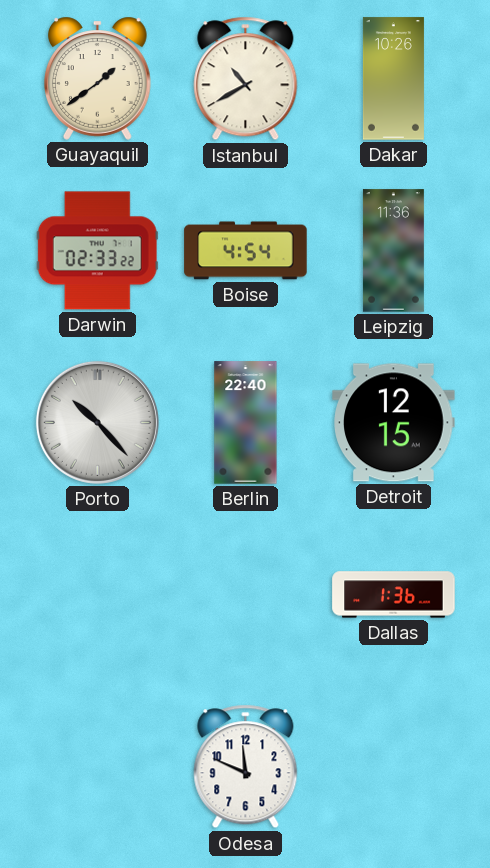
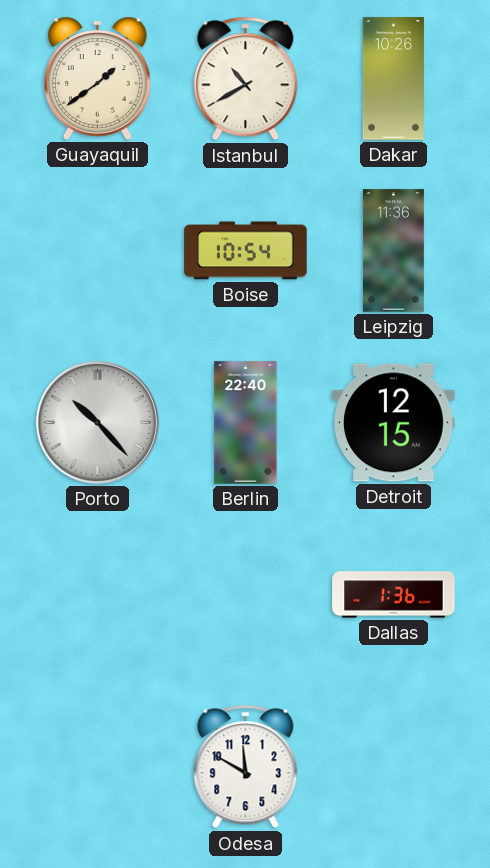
Darwin: 02:33 -> none
Boise: 4:54 -> 10:54
Odesa: 11:49 -> 11:50
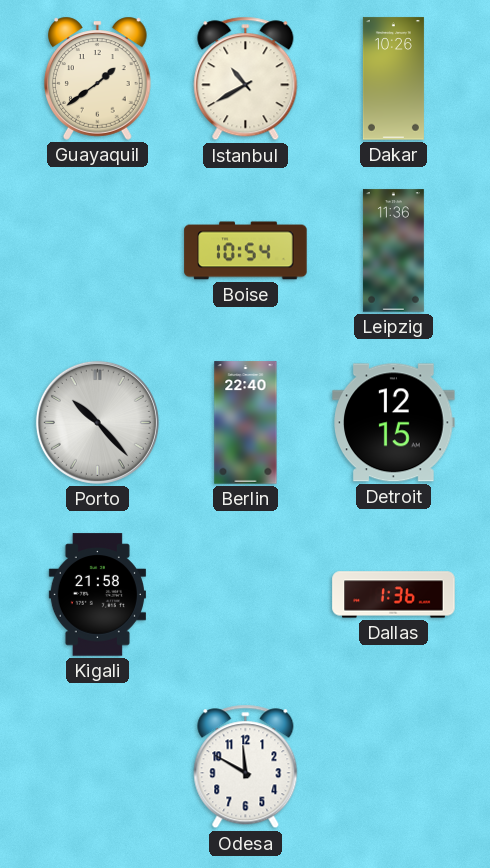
Kigali: none -> 21:58
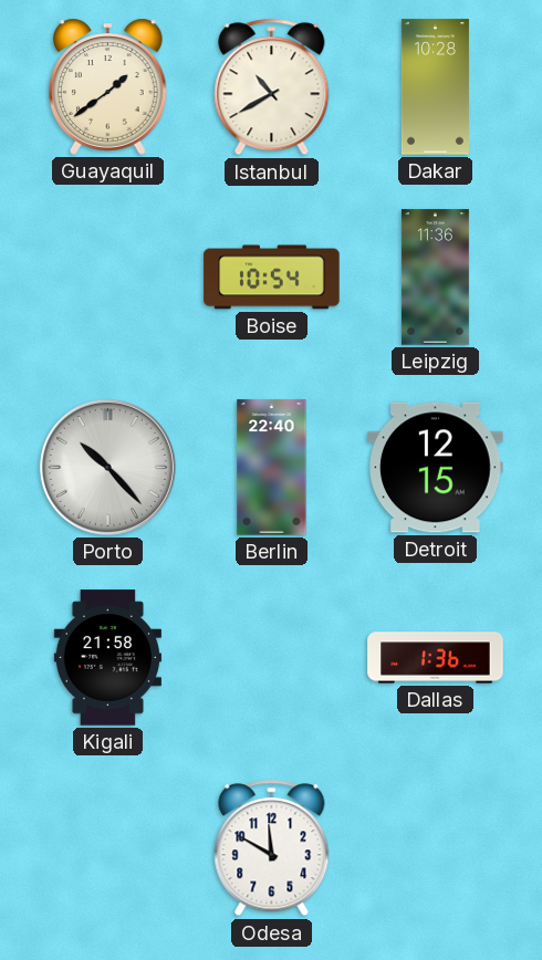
Dakar: 10:26 -> 10:28
